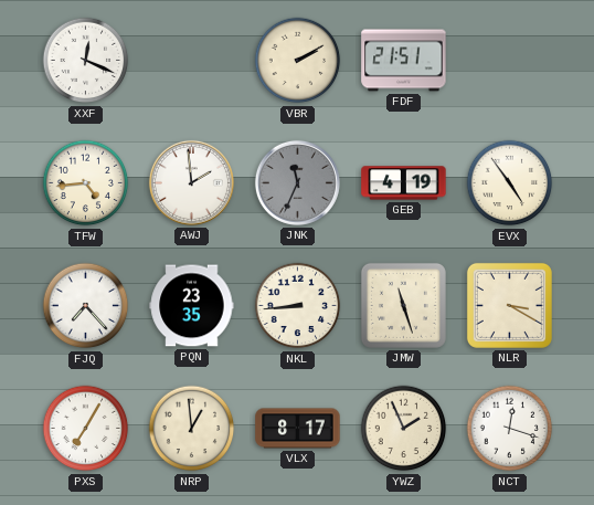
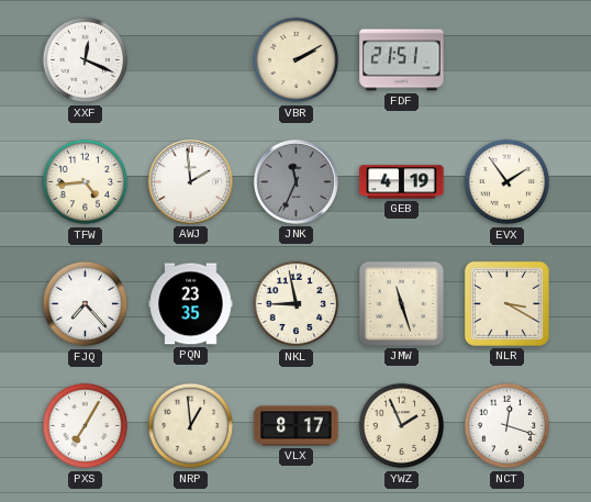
EVX: 4:54 -> 1:54
NKL: 8:44 -> 8:58
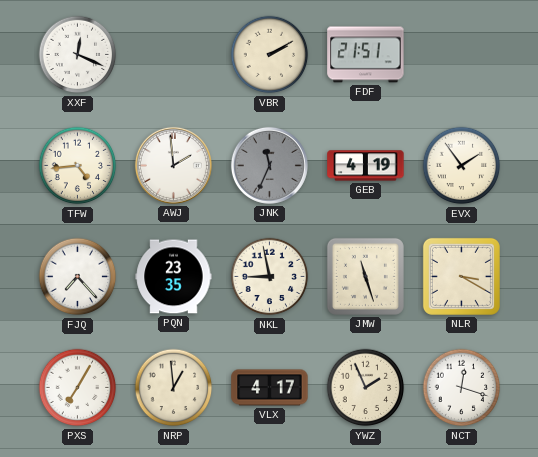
VLX: 8:17 -> 4:17
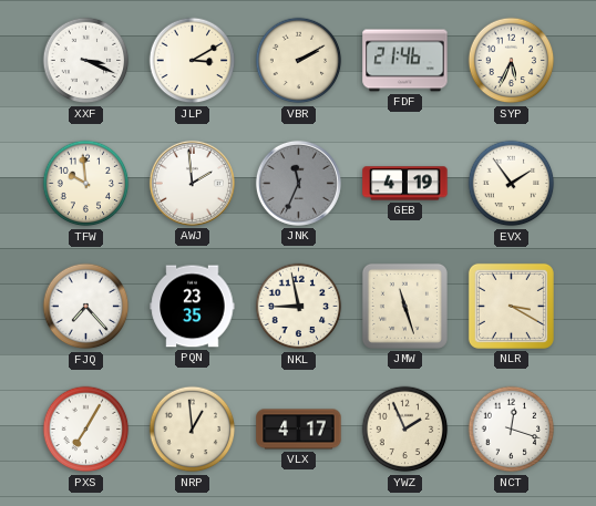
XXF: 12:19 -> 3:19
JLP: none -> 3:10
FDF: 21:51 -> 21:46
SYP: none -> 5:34
TFW: 4:44 -> 9:59
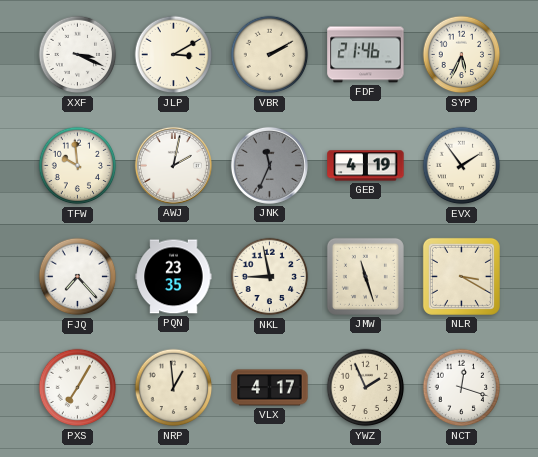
AWJ: 1:59 -> 2:02
